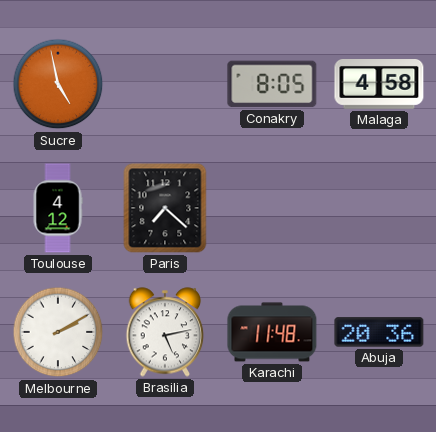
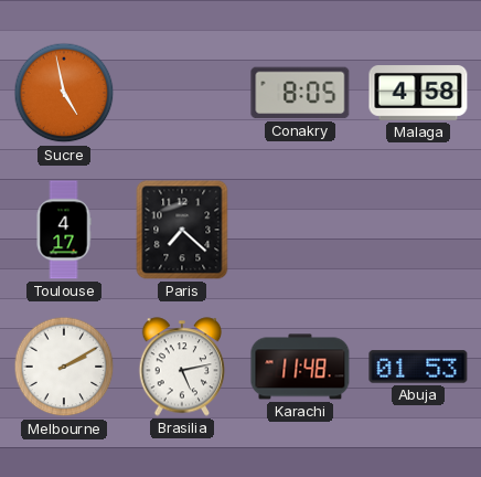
Toulouse: 4:12 -> 4:17
Abuja: 20:36 -> 01:53
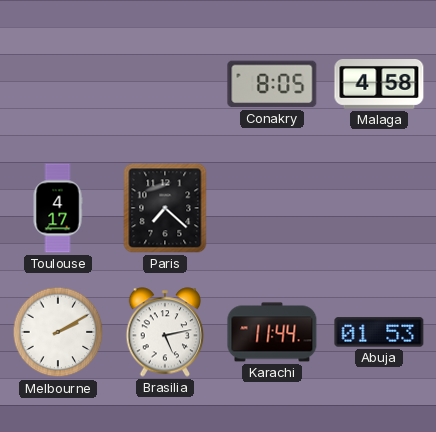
Sucre: 4:58 -> none
Karachi: 11:48 -> 11:44
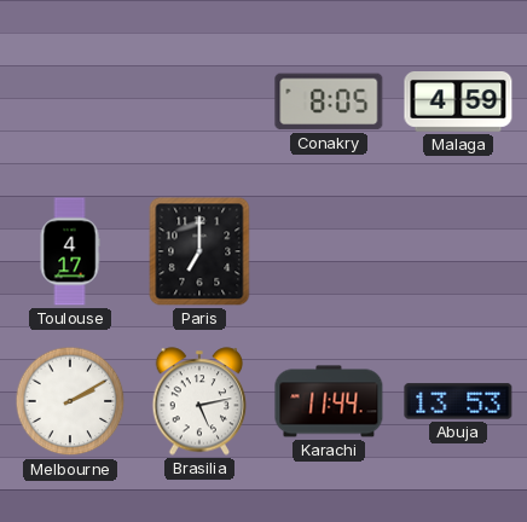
Malaga: 4:58 -> 4:59
Paris: 7:22 -> 7:00
Abuja: 01:53 -> 13:53
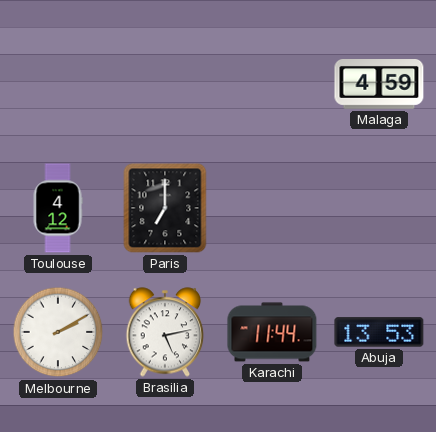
Conakry: 8:05 -> none
Toulouse: 4:17 -> 4:12
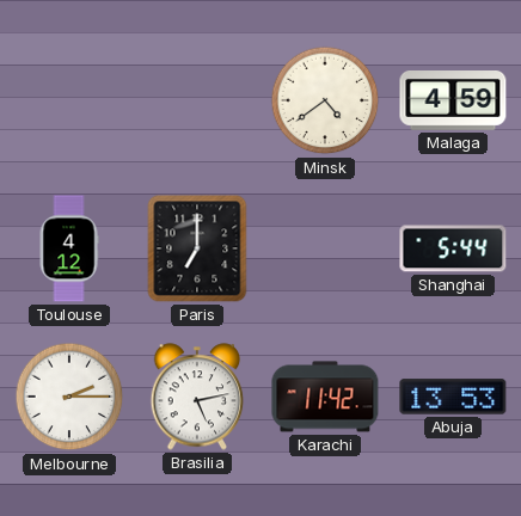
Minsk: none -> 4:39
Shanghai: none -> 5:44
Melbourne: 2:10 -> 2:15
Karachi: 11:44 -> 11:42
